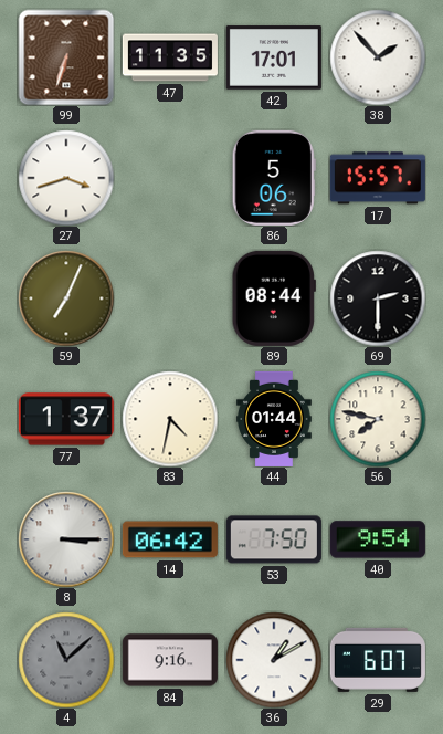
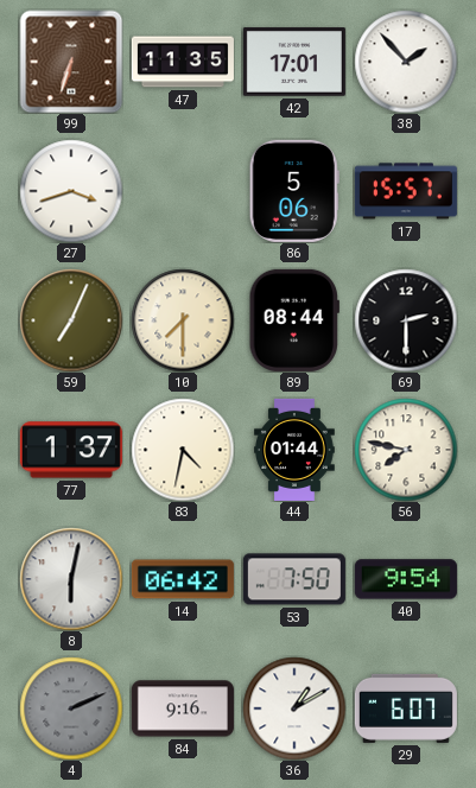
10: none -> 7:30
8: 3:15 -> 6:02
4: 11:08 -> 2:11
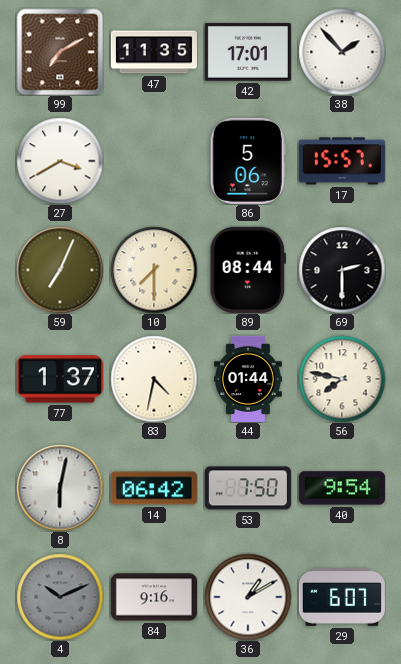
99: 6:33 -> 7:10
27: 3:42 -> 3:40
4: 2:11 -> 10:11
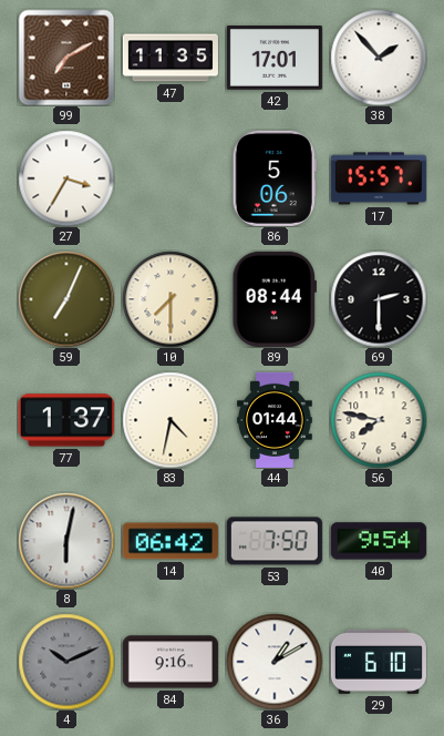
27: 3:40 -> 3:35
29: 6:07 -> 6:10
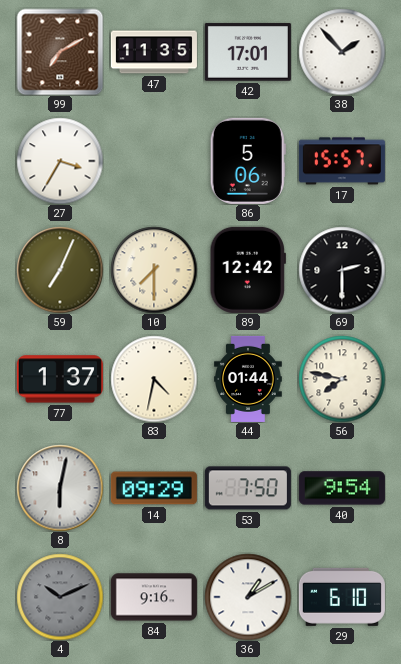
89: 08:44 -> 12:42
14: 06:42 -> 09:29
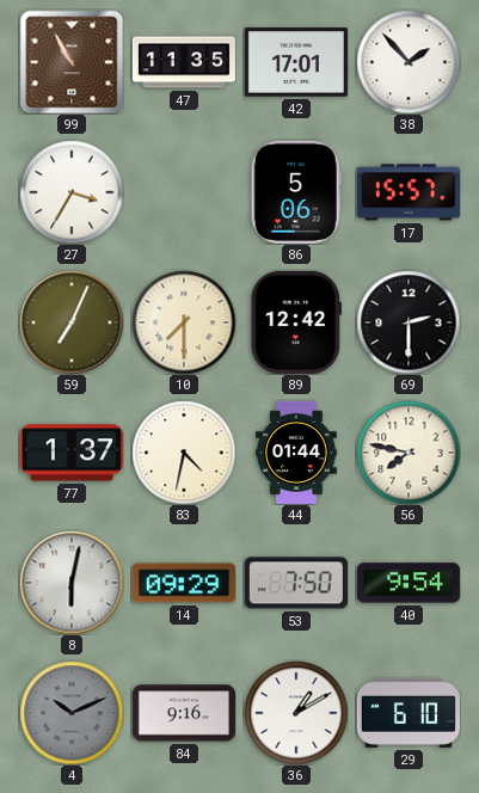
99: 7:10 -> 10:55
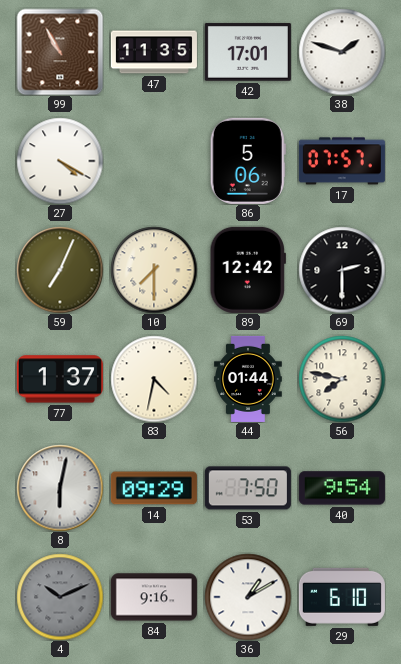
38: 1:53 -> 1:48
27: 3:35 -> 4:20
17: 15:57 -> 07:57
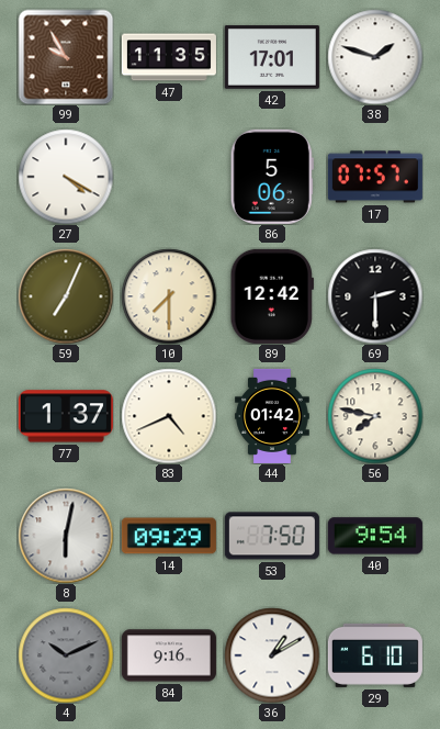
99: 10:55 -> 9:55
83: 4:32 -> 4:41
44: 01:44 -> 01:42
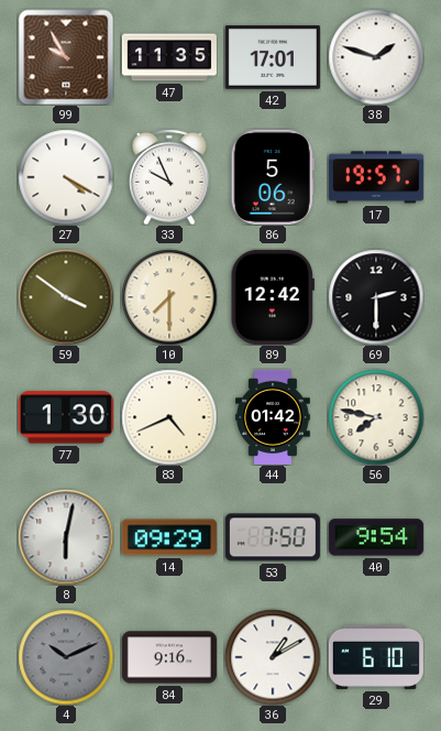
33: none -> 9:56
17: 07:57 -> 19:57
59: 7:04 -> 3:51
77: 1:37 -> 1:30
